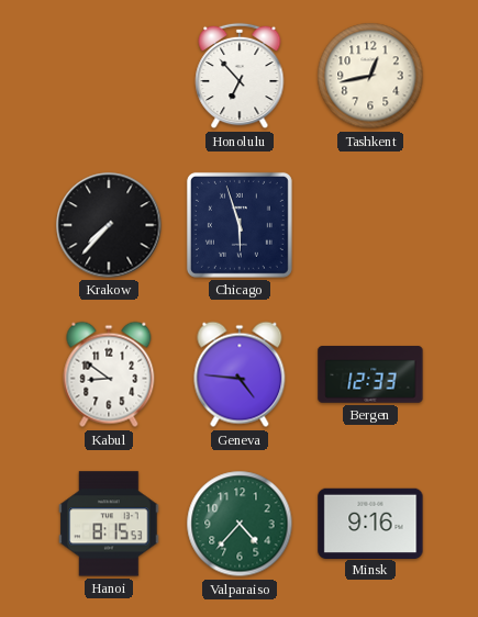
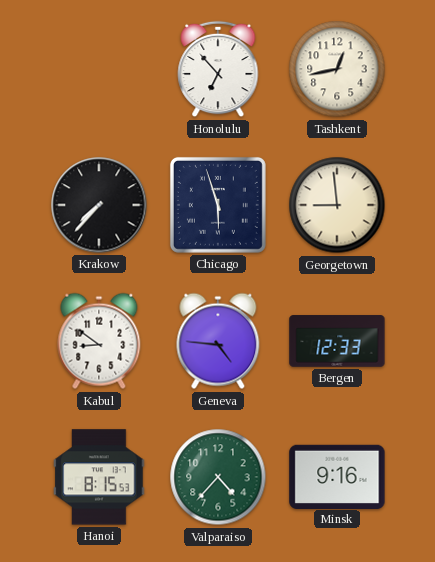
Georgetown: none -> 8:59
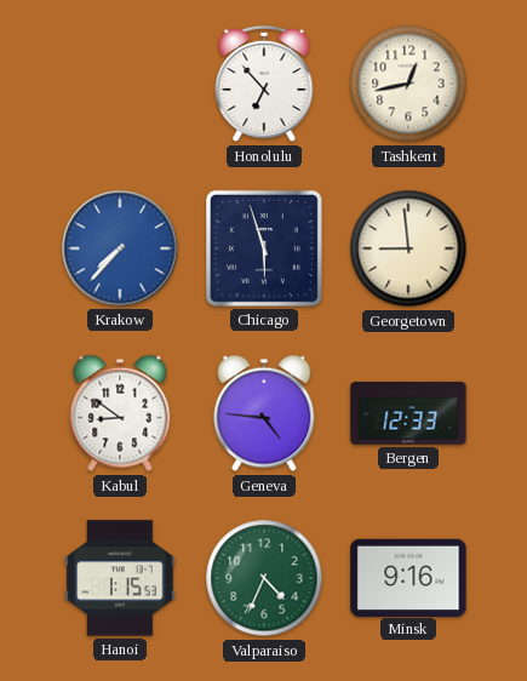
Krakow dial: black -> blue
Hanoi: 8:15 -> 1:15
Valparaiso: 4:37 -> 4:34
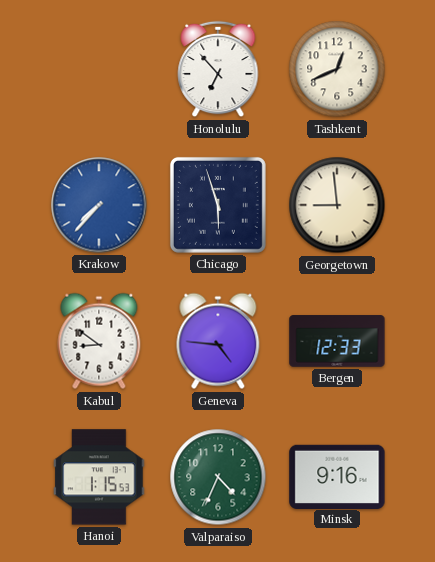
Tashkent: 12:43 -> 12:41
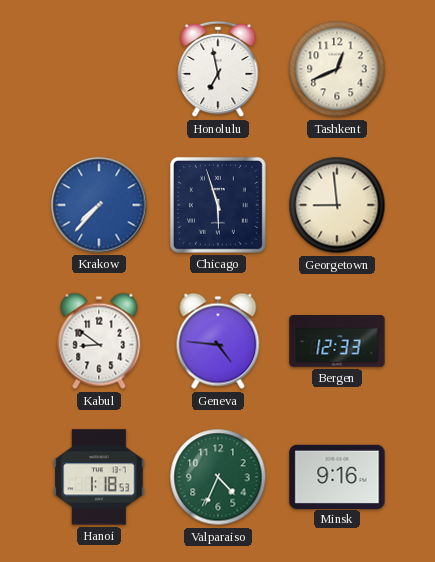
Honolulu: 6:53 -> 6:58
Hanoi: 1:15 -> 1:18
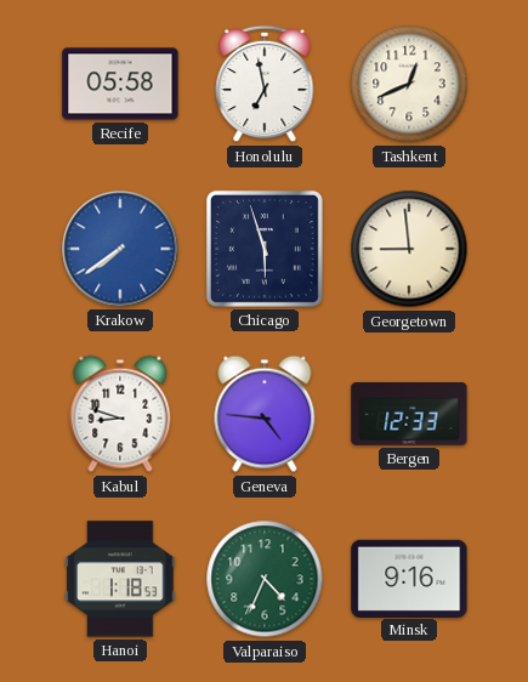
Recife: none -> 05:58
Krakow: 7:37 -> 7:39
Kabul: 8:51 -> 8:48
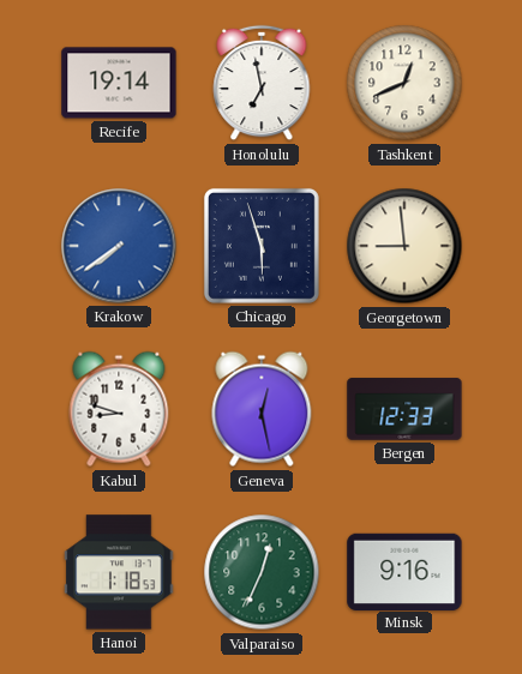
Recife: 05:58 -> 19:14
Geneva: 4:46 -> 12:28
Valparaiso: 4:34 -> 12:34
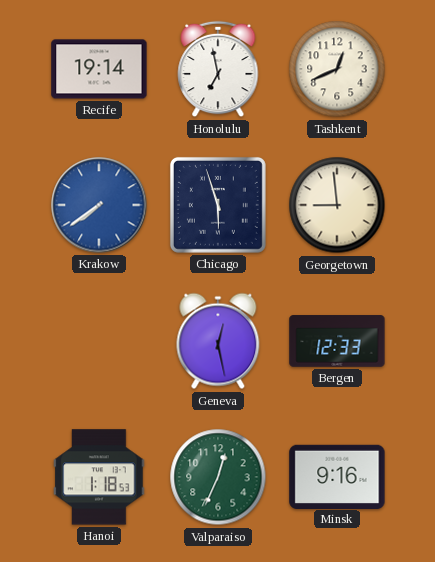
Kabul: 8:48 -> none
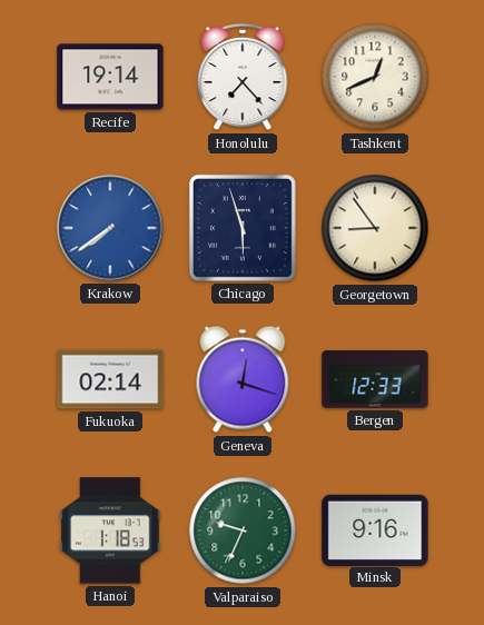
Honolulu: 6:58 -> 7:23
Georgetown: 8:59 -> 8:54
Fukuoka: none -> 02:14
Geneva: 12:28 -> 12:18
Valparaiso: 12:34 -> 9:34
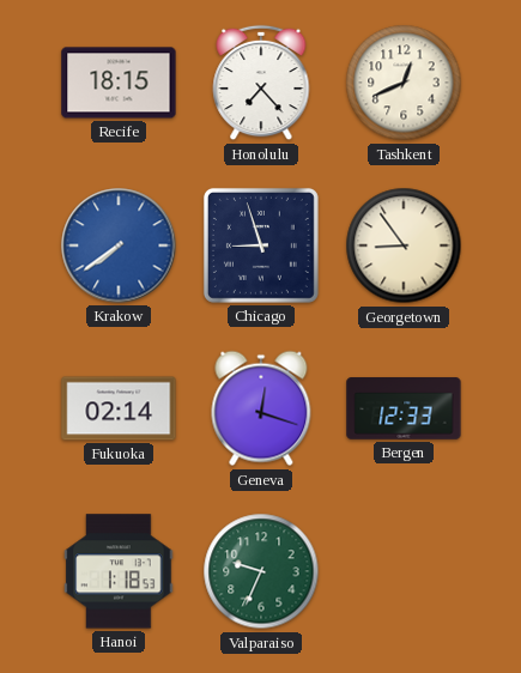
Recife: 19:14 -> 18:15
Chicago: 5:57 -> 8:57
Minsk: 9:16 -> none
